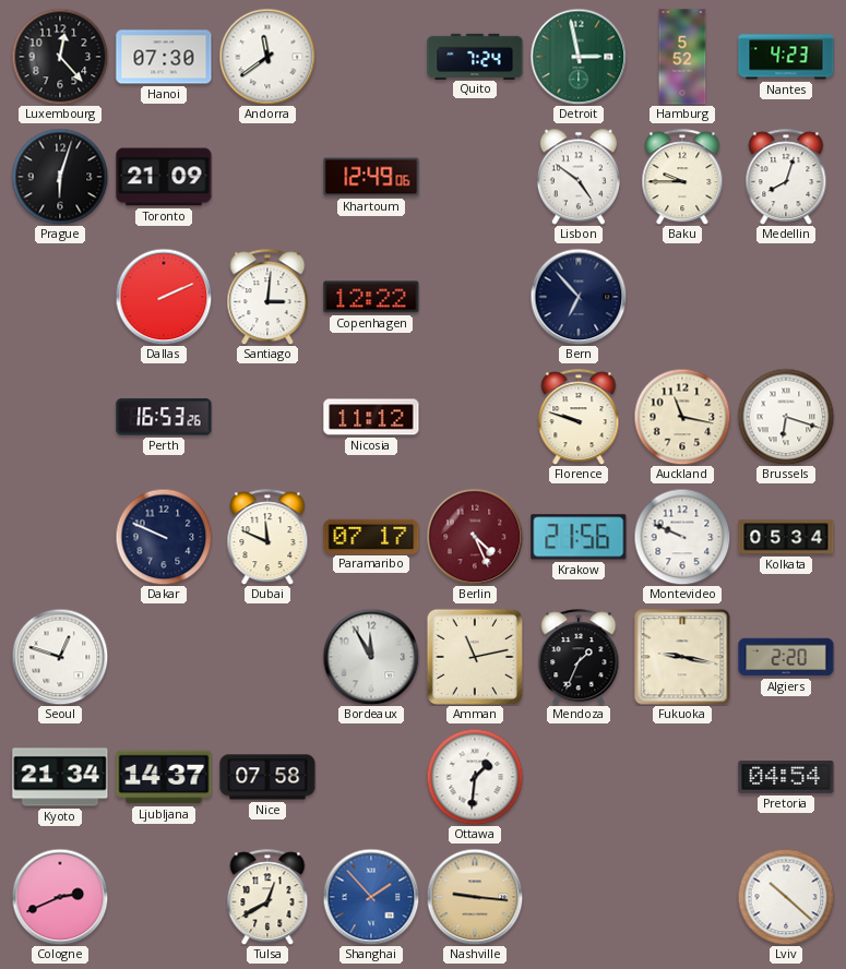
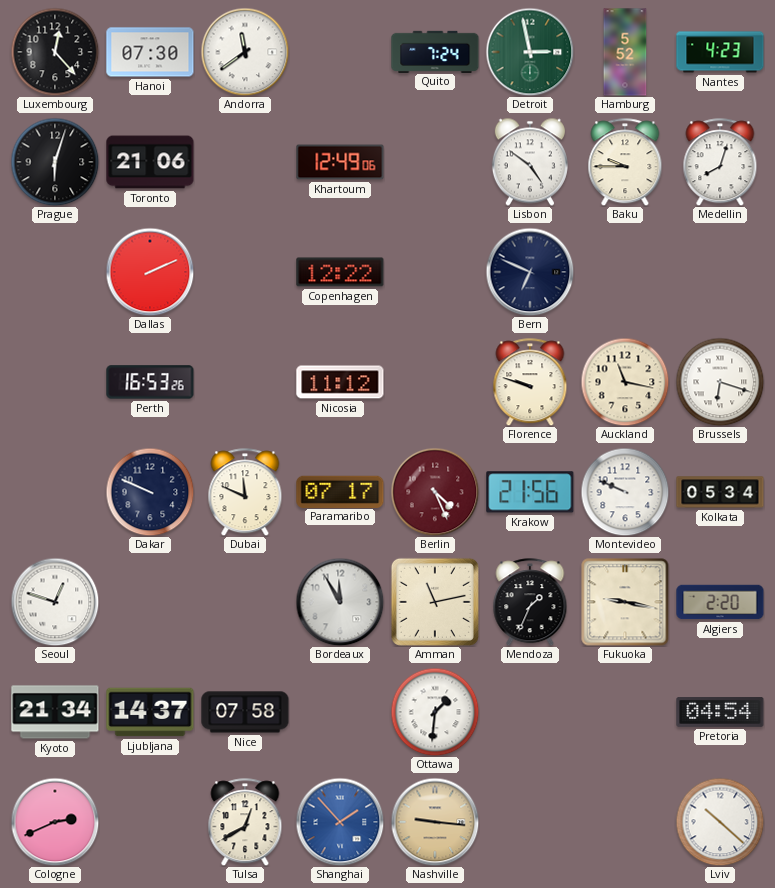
Toronto: 21:09 -> 21:06
Santiago: 3:01 -> none
Bern: 6:53 -> 6:49
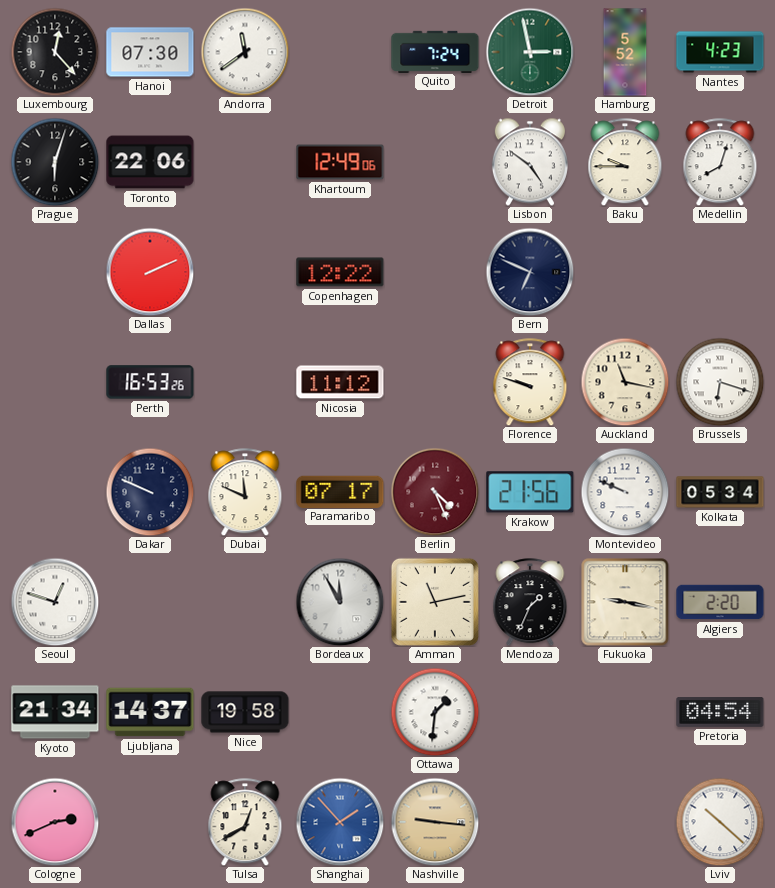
Toronto: 21:06 -> 22:06
Nice: 07:58 -> 19:58
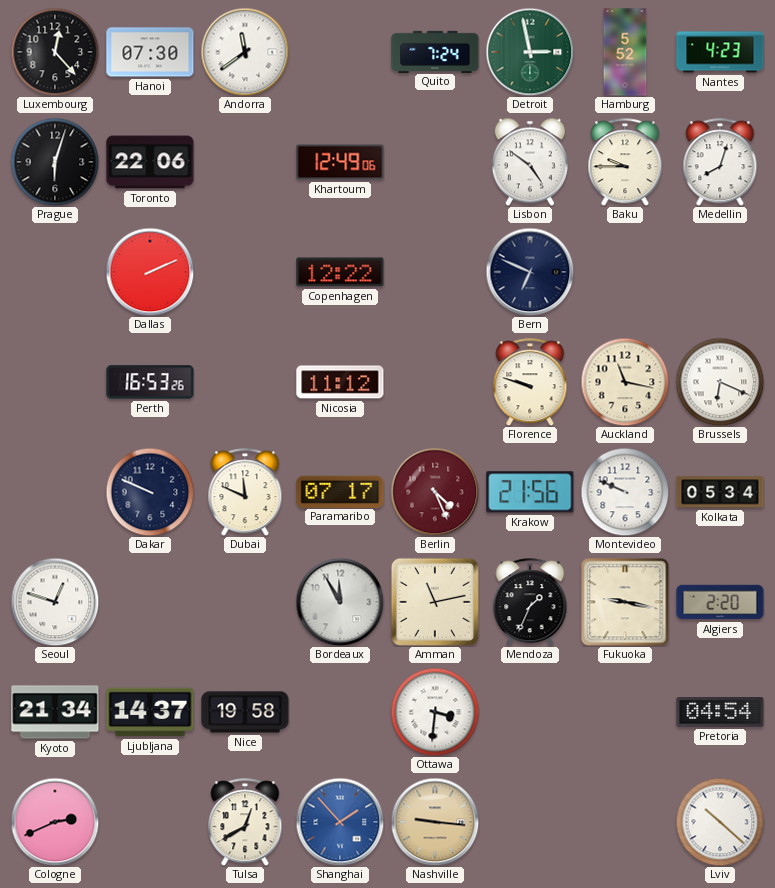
Brussels: 6:18 -> 6:19
Ottawa: 1:31 -> 3:31
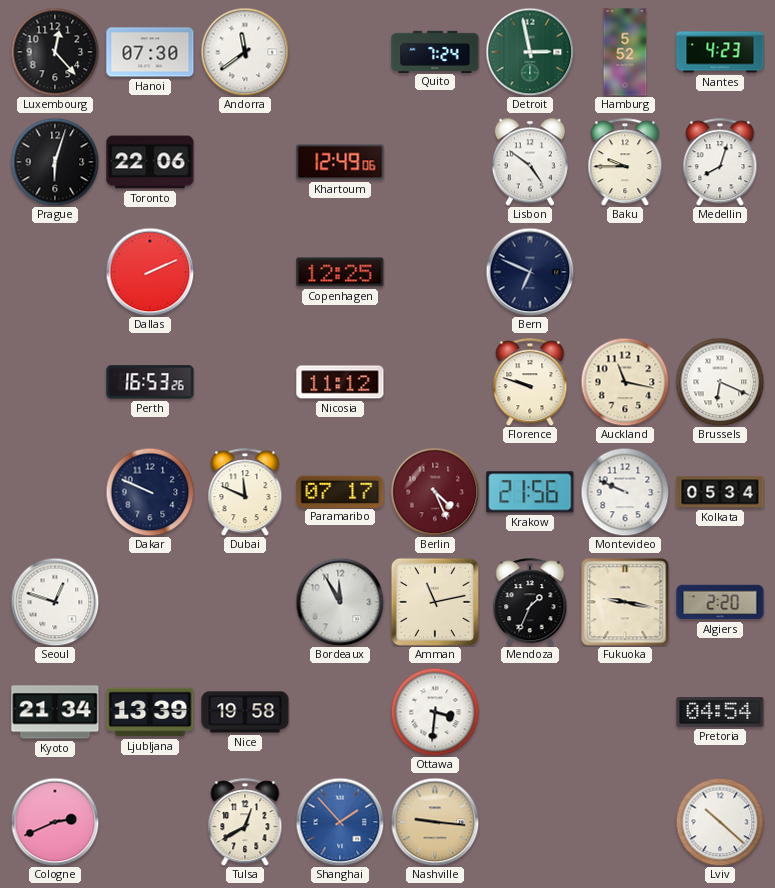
Copenhagen: 12:22 -> 12:25
Ljubljana: 14:37 -> 13:39
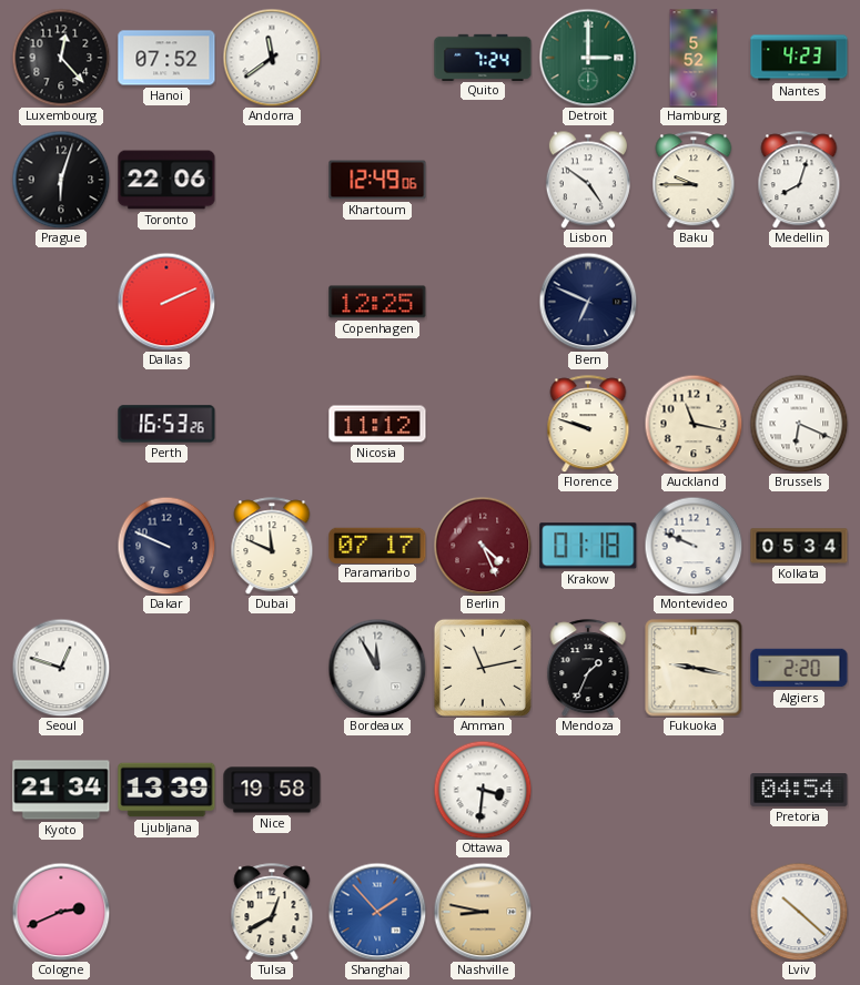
Hanoi: 07:30 -> 07:52
Detroit: 2:58 -> 3:00
Krakow: 21:56 -> 01:18
Nashville: 9:16 -> 8:47
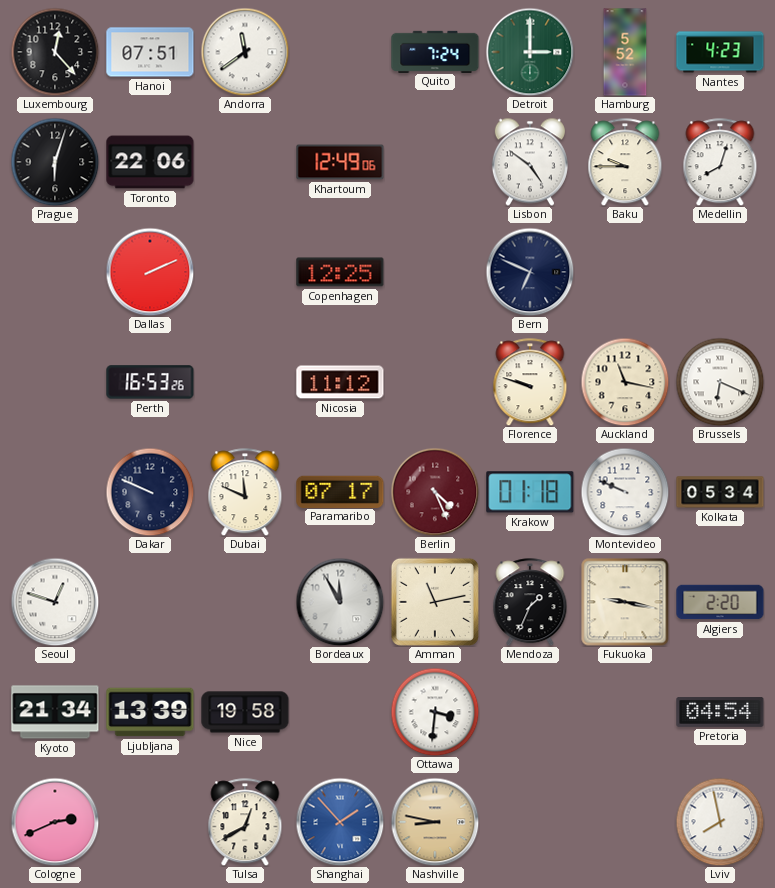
Hanoi: 07:52 -> 07:51
Lviv: 10:22 -> 7:58
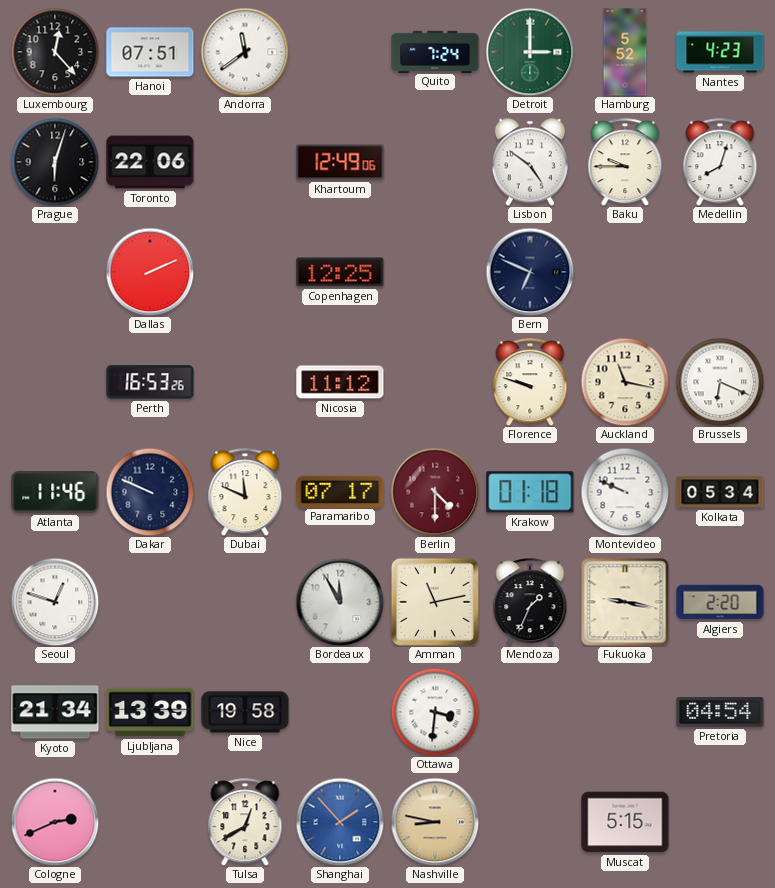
Atlanta: none -> 11:46
Berlin: 4:26 -> 4:30
Muscat: none -> 5:15
Lviv: 7:58 -> none
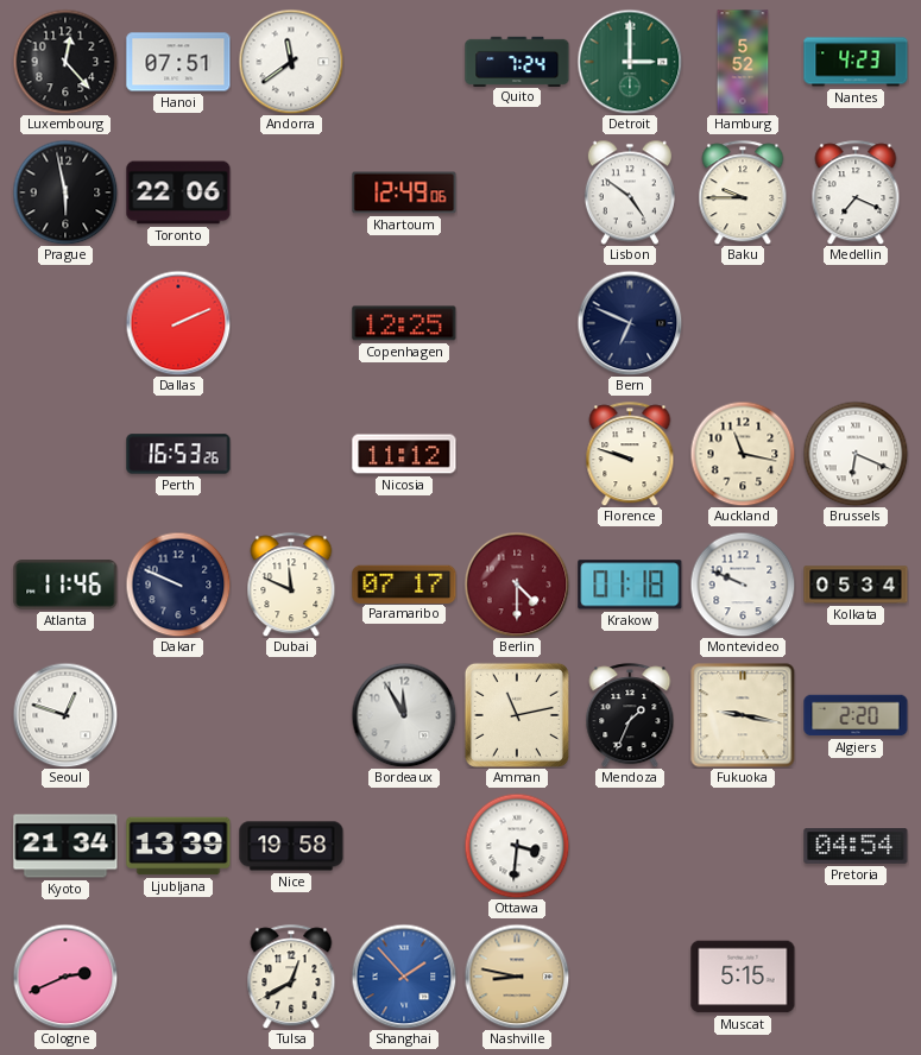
Prague: 6:03 -> 5:58
Medellin: 8:03 -> 7:19
